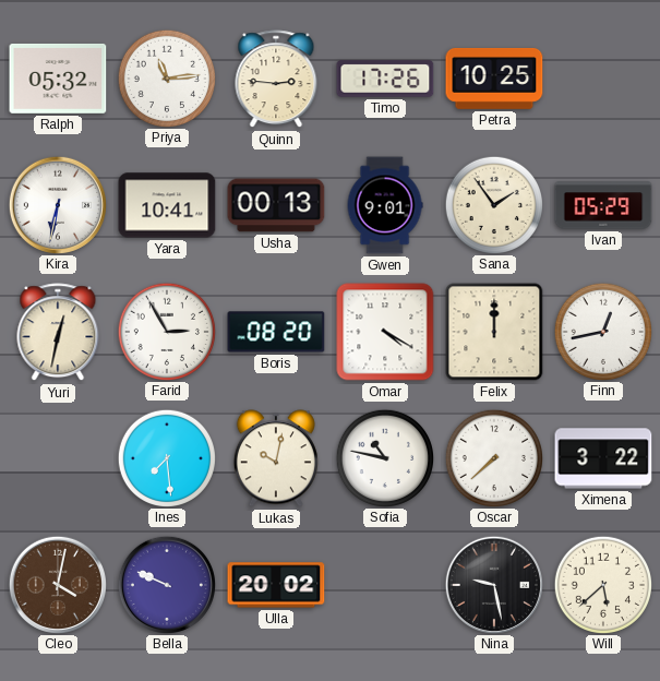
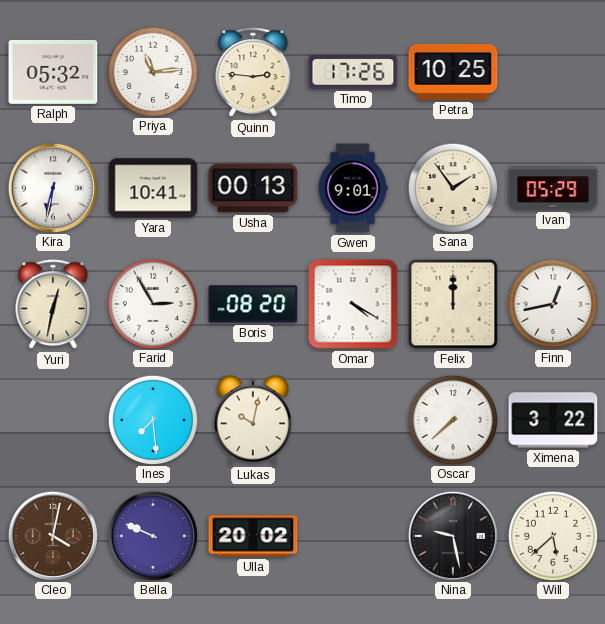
Sofia: 10:47 -> none
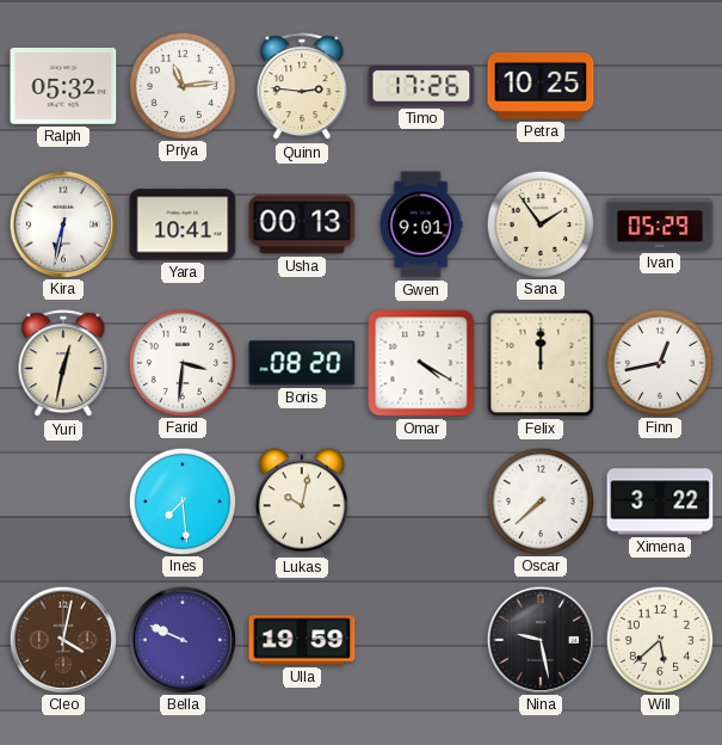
Farid: 2:55 -> 3:31
Ulla: 20:02 -> 19:59
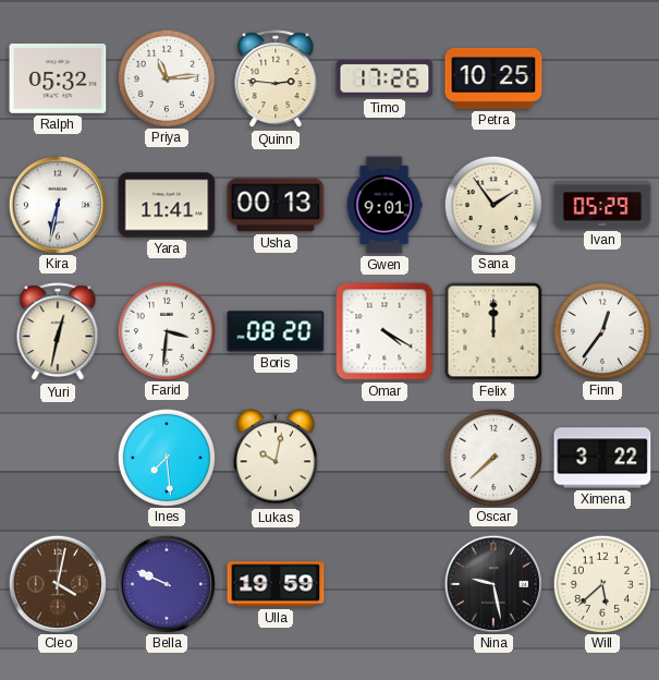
Yara: 10:41 -> 11:41
Finn: 12:43 -> 12:36
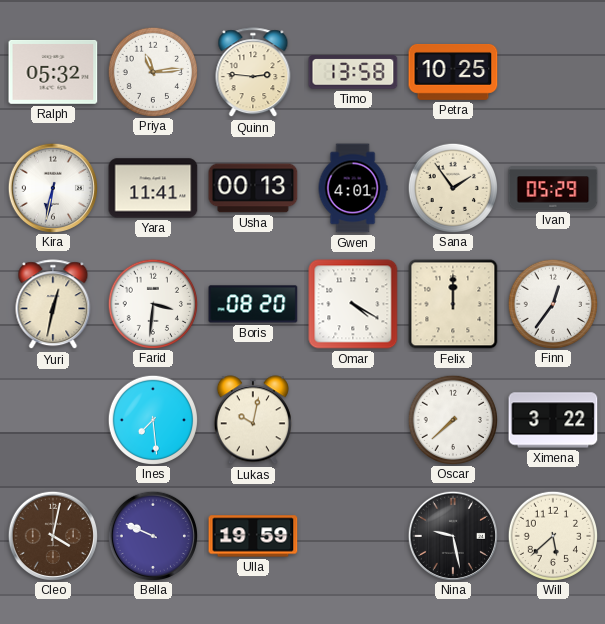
Timo: 17:26 -> 13:58
Gwen: 9:01 -> 4:01
